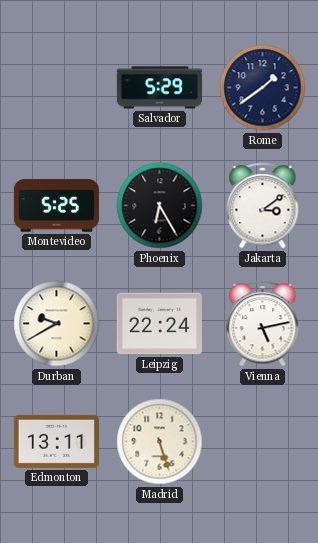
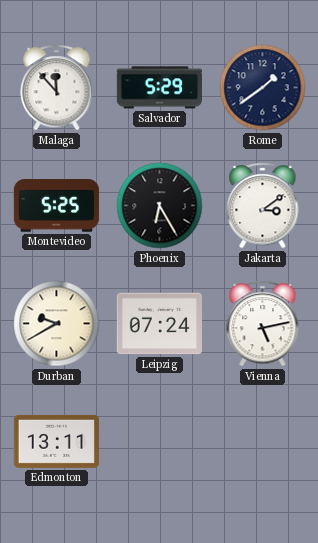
Malaga: none -> 11:53
Leipzig: 22:24 -> 07:24
Madrid: 5:27 -> none
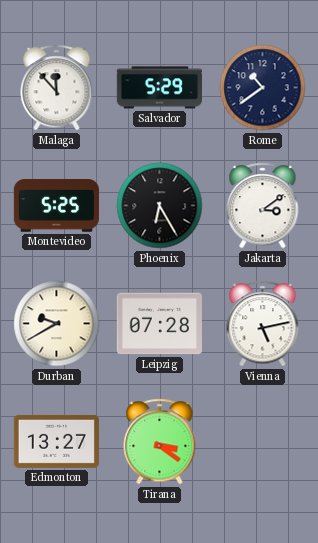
Rome: 1:39 -> 10:39
Leipzig: 07:24 -> 07:28
Edmonton: 13:11 -> 13:27
Tirana: none -> 3:21
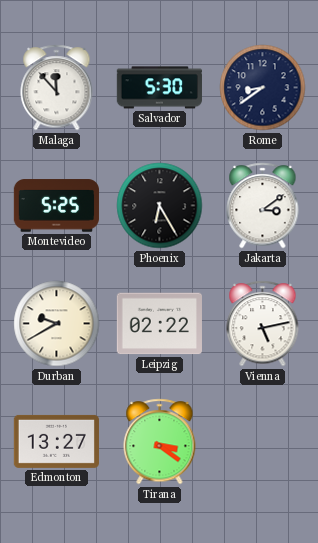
Salvador: 5:29 -> 5:30
Rome: 10:39 -> 8:39
Leipzig: 07:28 -> 02:22
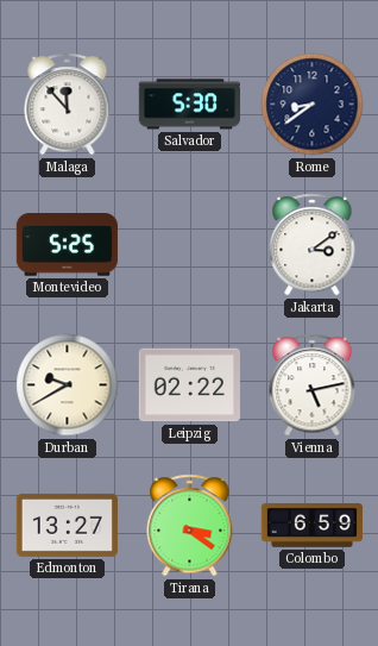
Phoenix: 6:25 -> none
Colombo: none -> 6:59
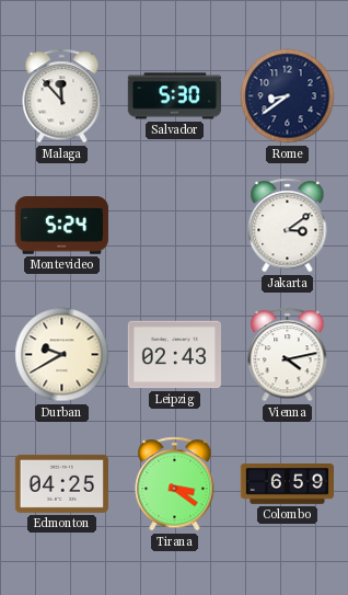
Montevideo: 5:25 -> 5:24
Leipzig: 02:22 -> 02:43
Vienna: 5:13 -> 4:13
Edmonton: 13:27 -> 04:25
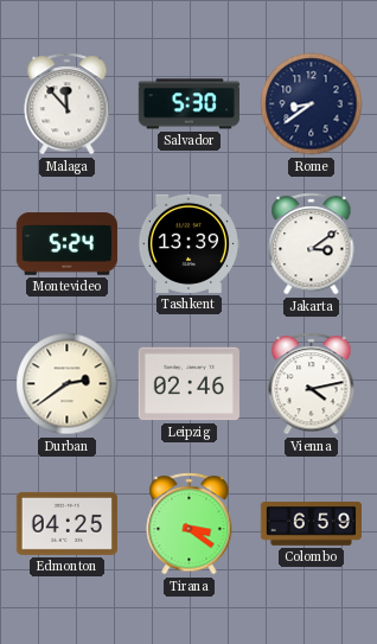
Tashkent: none -> 13:39
Durban: 9:40 -> 2:39
Leipzig: 02:43 -> 02:46
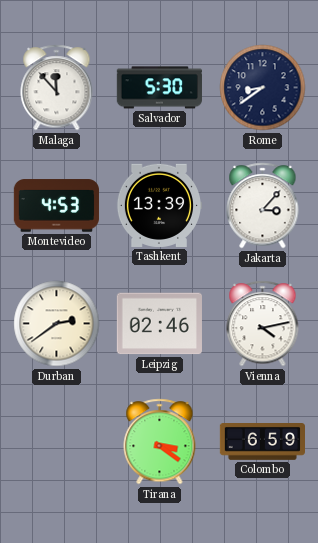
Montevideo: 5:24 -> 4:53
Jakarta: 3:09 -> 3:07
Edmonton: 04:25 -> none
